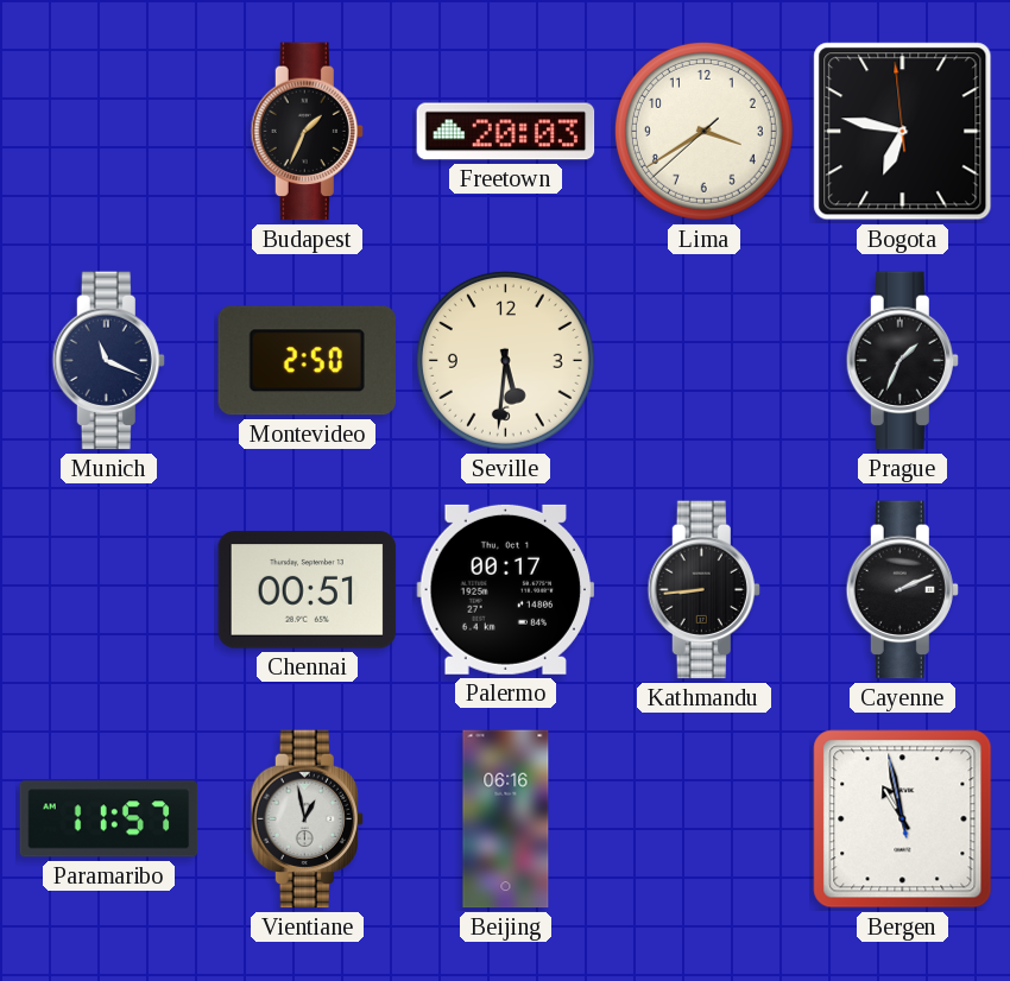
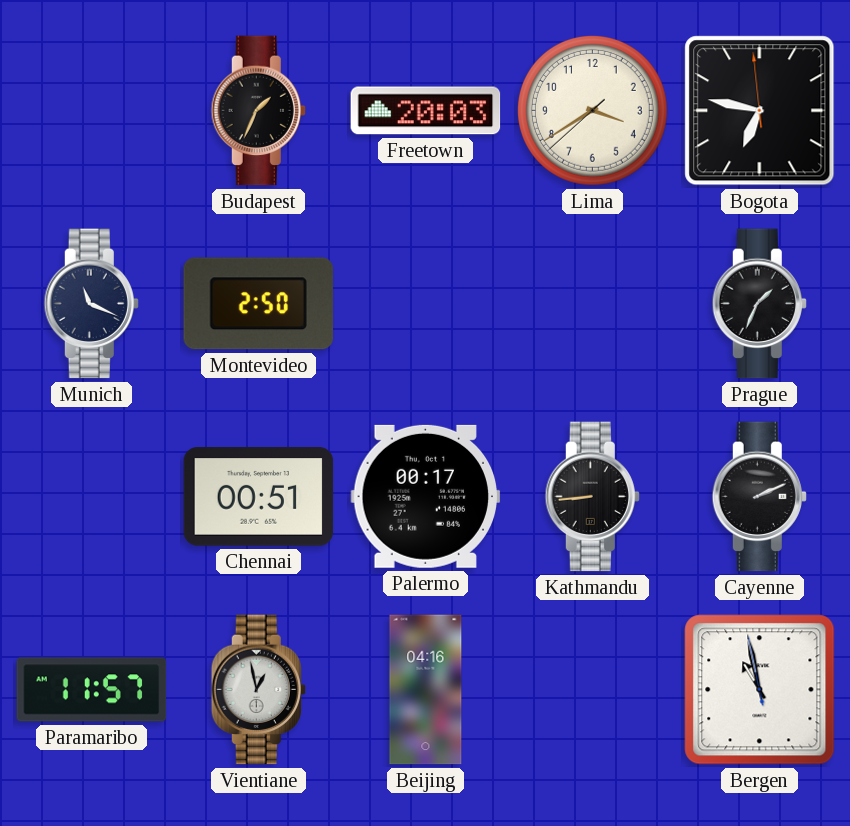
Seville: 5:31 -> none
Beijing: 06:16 -> 04:16
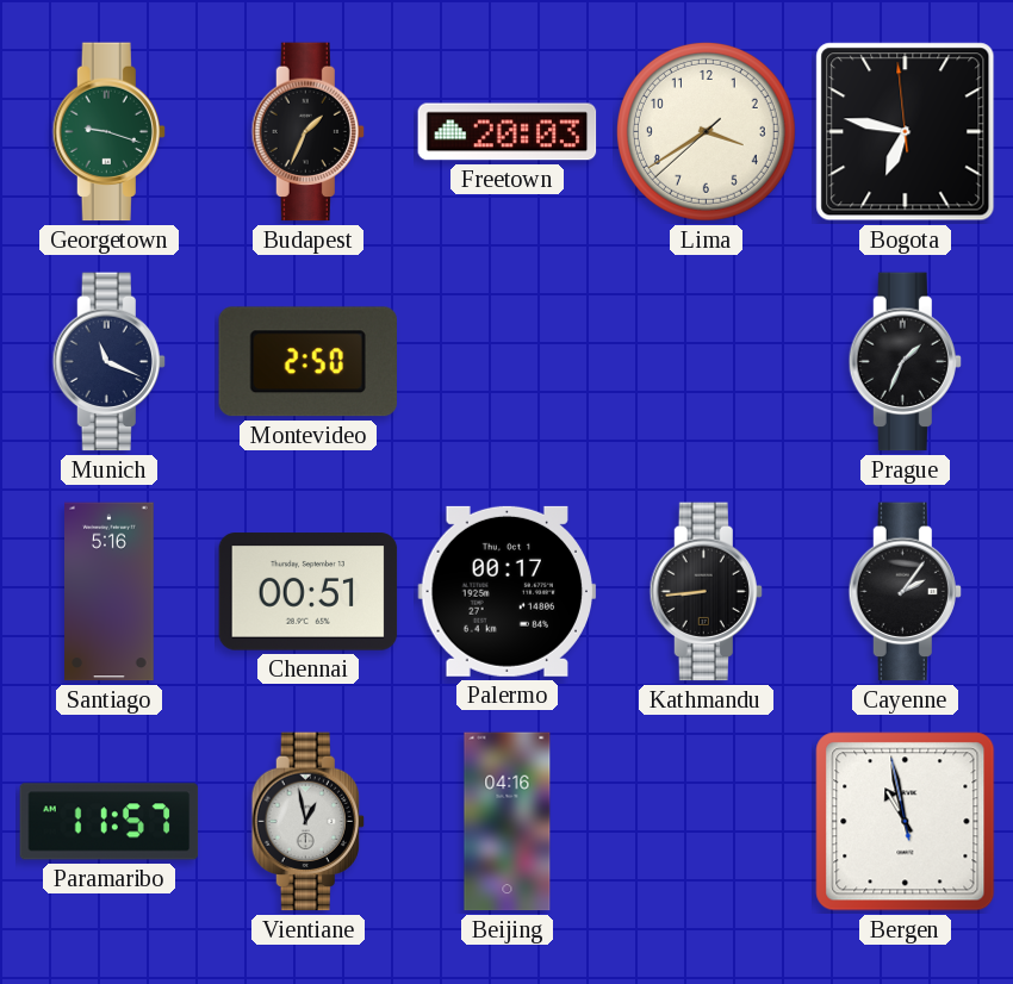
Georgetown: none -> 9:18
Santiago: none -> 5:16
Cayenne: 2:11 -> 2:06
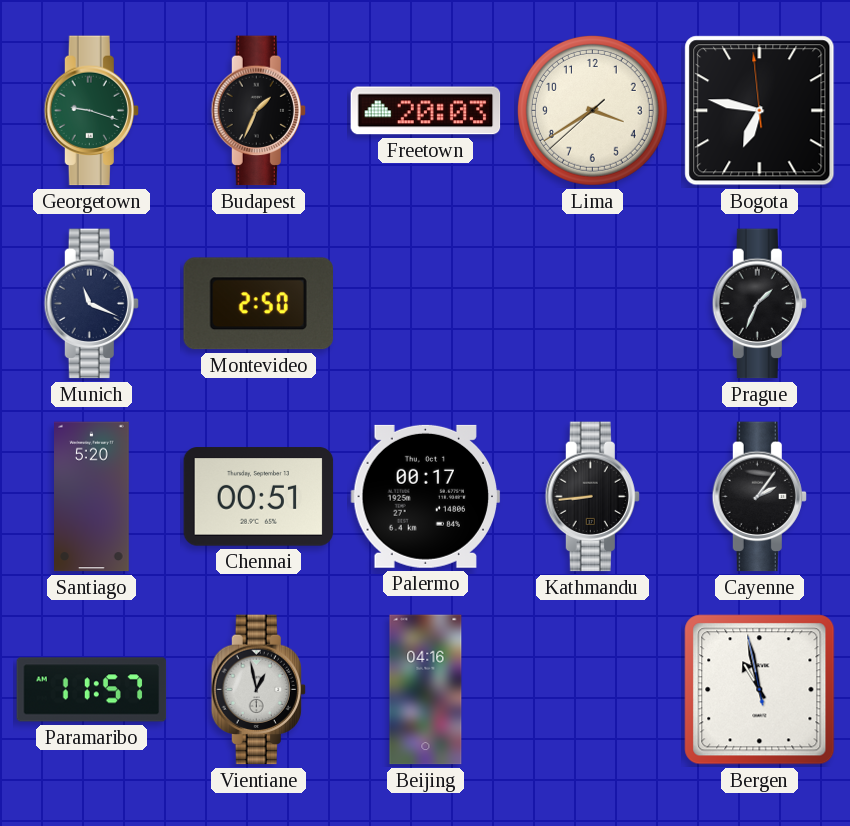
Santiago: 5:16 -> 5:20
